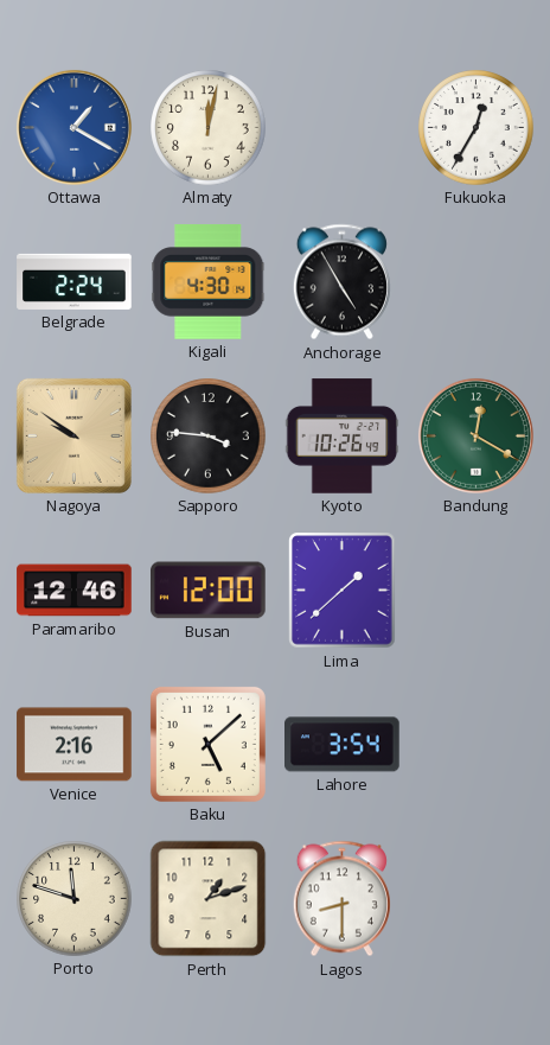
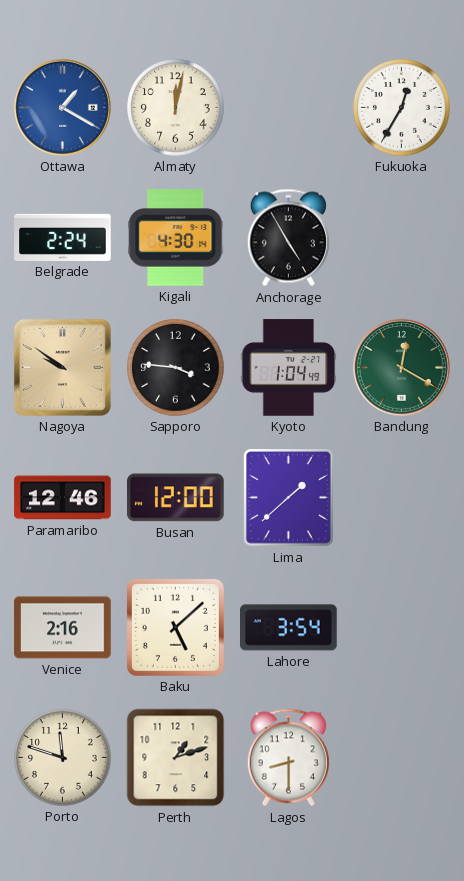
Kyoto: 10:26 -> 1:04
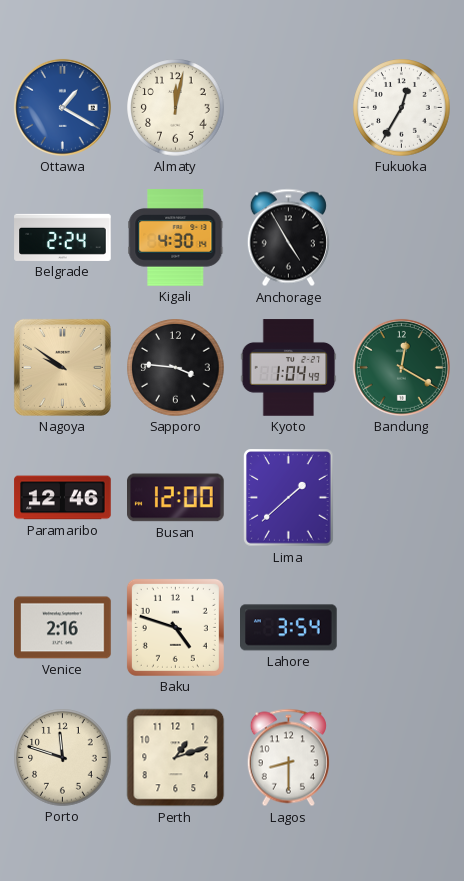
Baku: 5:08 -> 4:48
